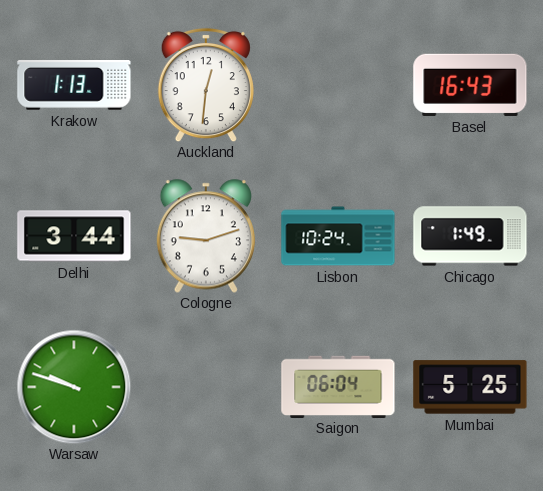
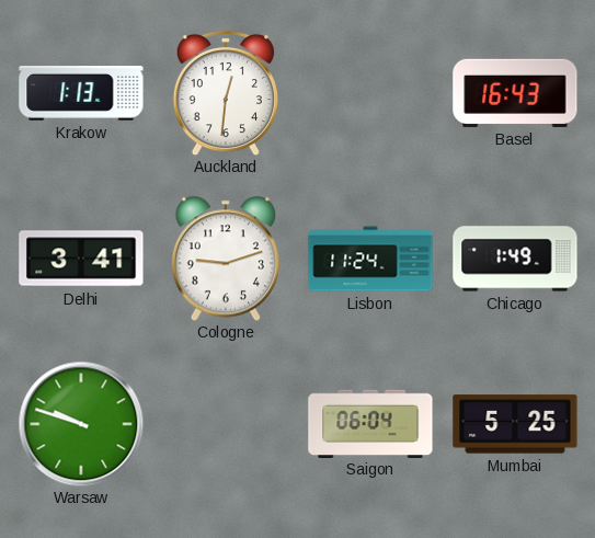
Delhi: 3:44 -> 3:41
Lisbon: 10:24 -> 11:24
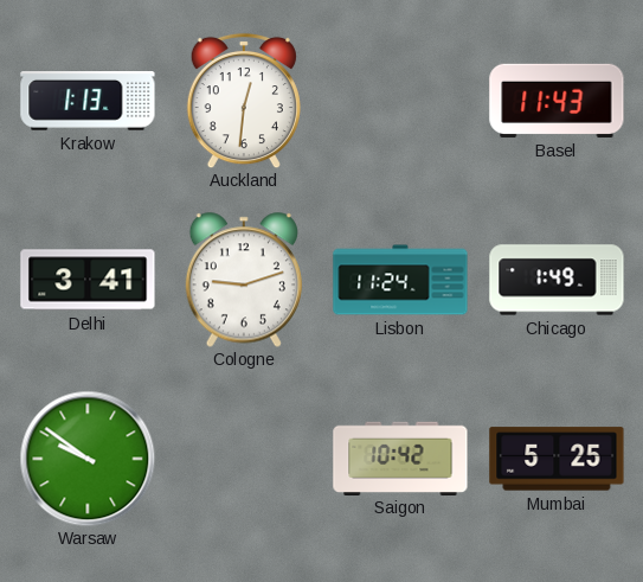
Basel: 16:43 -> 11:43
Warsaw: 9:48 -> 9:51
Saigon: 06:04 -> 10:42
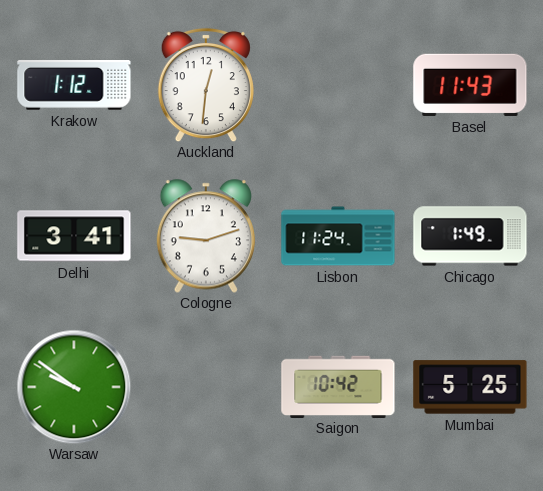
Krakow: 1:13 -> 1:12
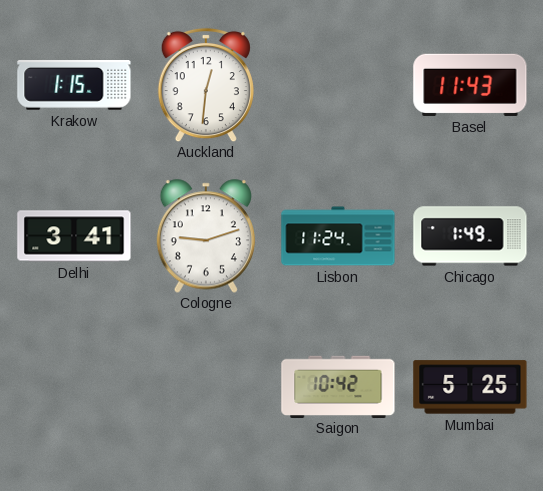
Krakow: 1:12 -> 1:15
Warsaw: 9:51 -> none
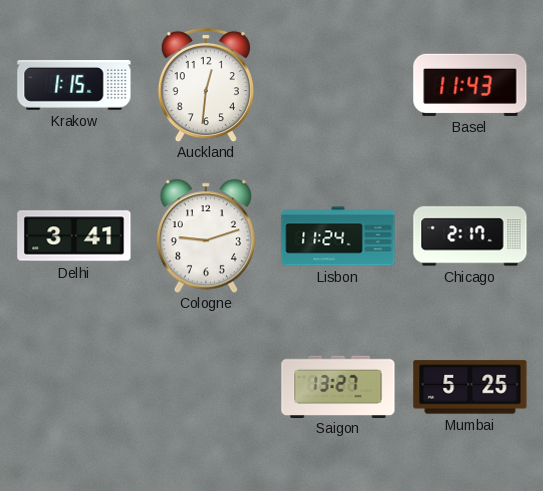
Chicago: 1:49 -> 2:17
Saigon: 10:42 -> 13:27
